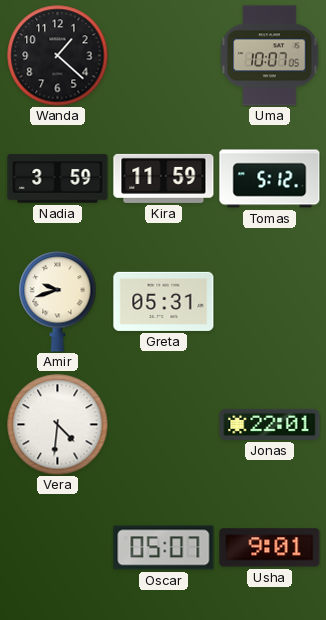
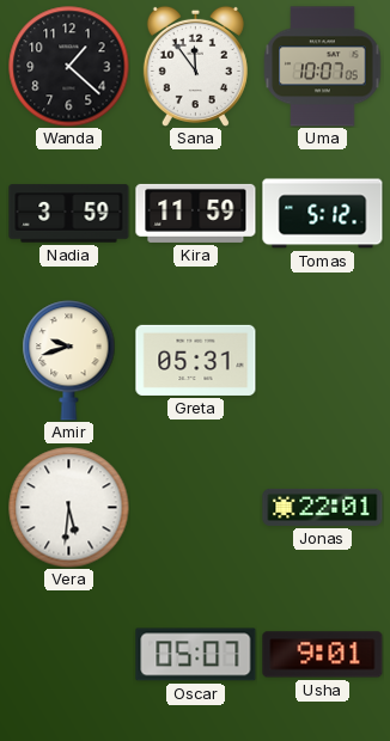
Sana: none -> 11:54
Vera: 4:31 -> 5:31
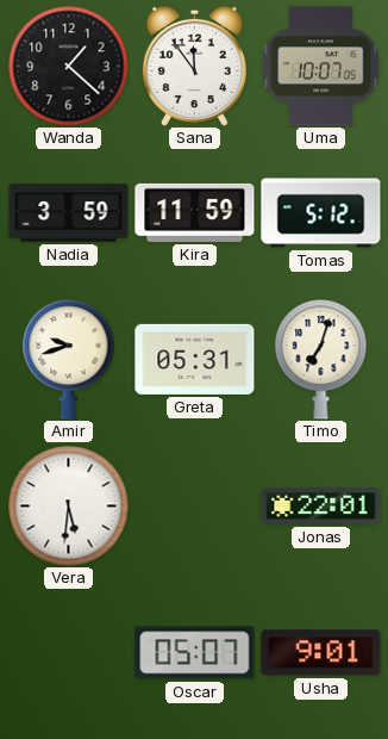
Timo: none -> 7:03
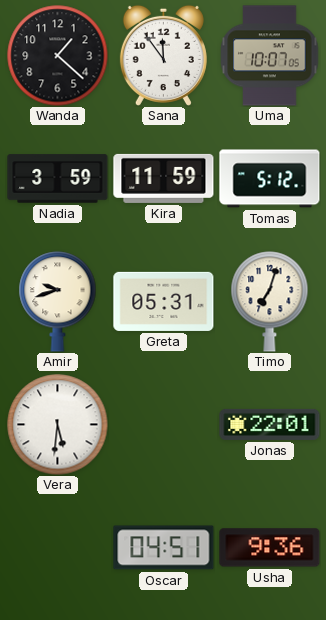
Oscar: 05:07 -> 04:51
Usha: 9:01 -> 9:36
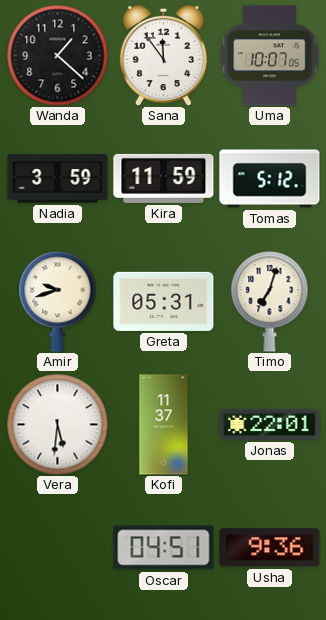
Kofi: none -> 11:37
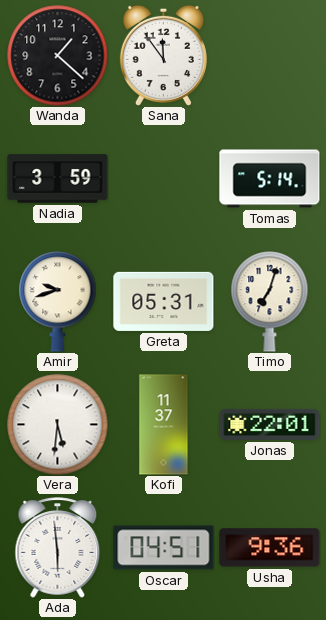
Uma: 10:07 -> none
Kira: 11:59 -> none
Tomas: 5:12 -> 5:14
Ada: none -> 5:59
